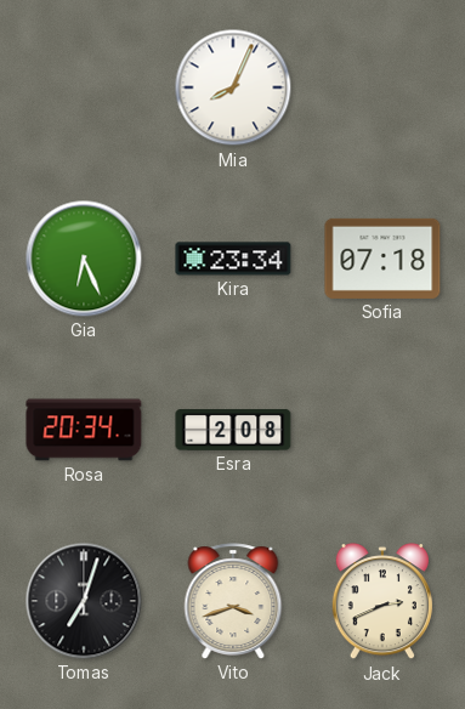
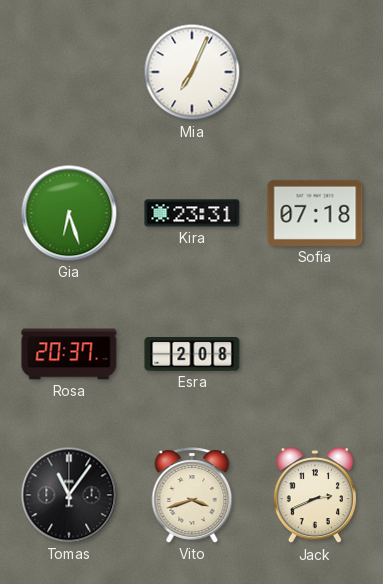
Mia: 8:04 -> 7:04
Gia: 6:26 -> 6:27
Kira: 23:34 -> 23:31
Rosa: 20:34 -> 20:37
Tomas: 7:03 -> 11:06
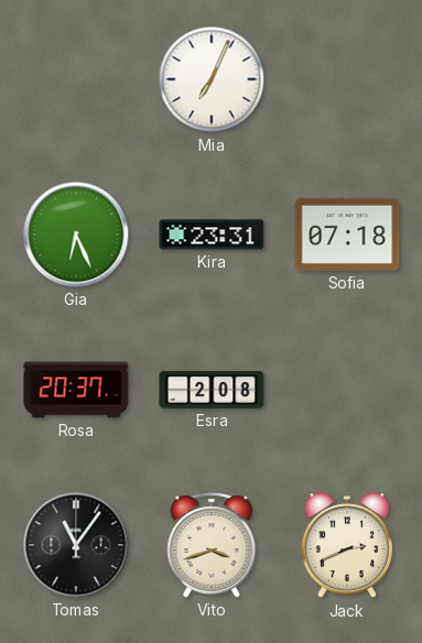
Gia: 6:27 -> 6:26
